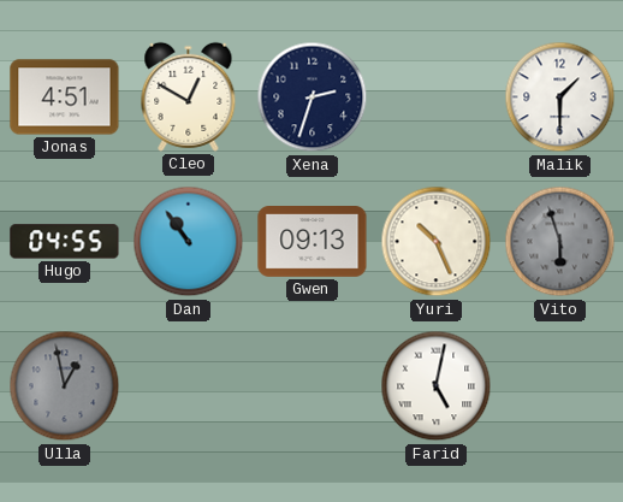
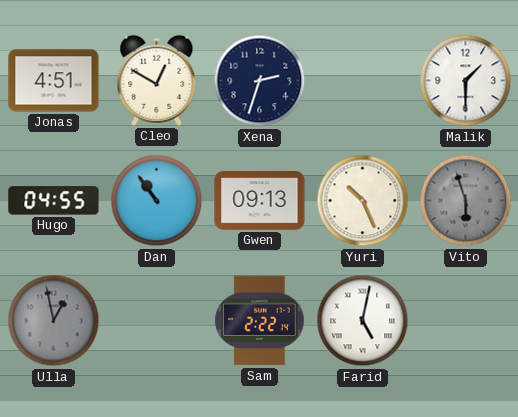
Sam: none -> 2:22
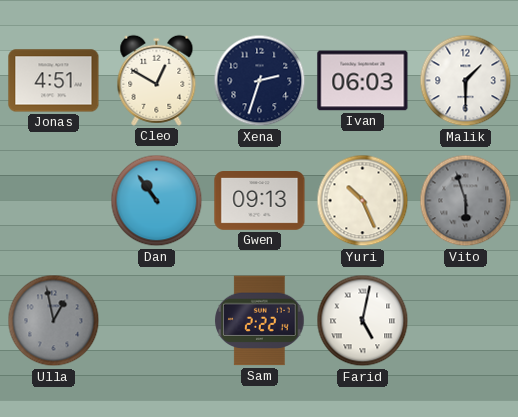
Ivan: none -> 06:03
Hugo: 04:55 -> none
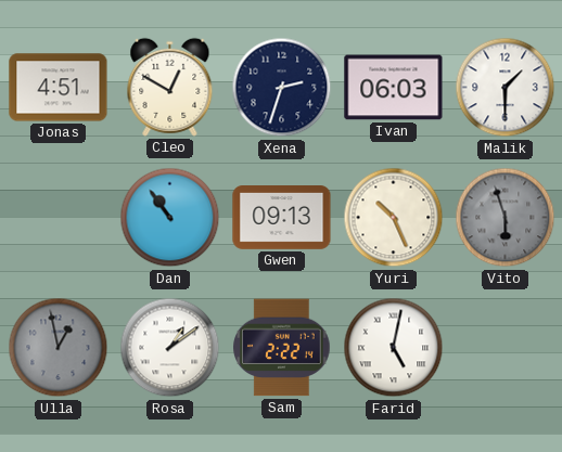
Rosa: none -> 1:09
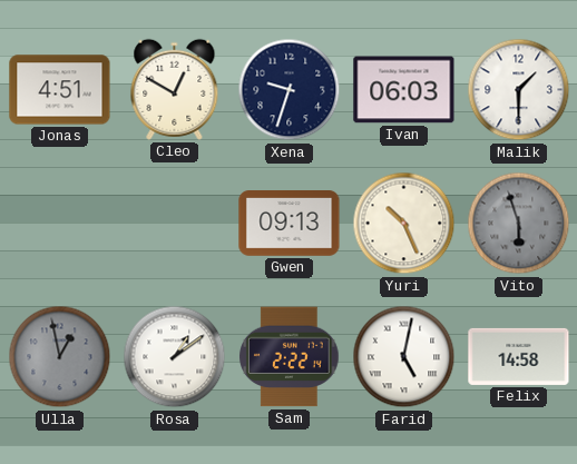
Xena: 2:33 -> 9:33
Dan: 10:54 -> none
Felix: none -> 14:58
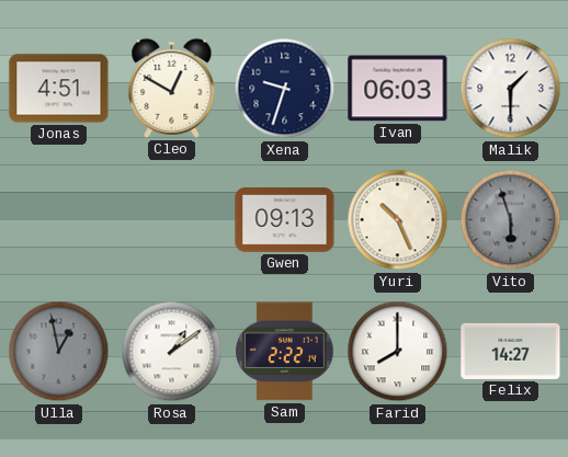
Farid: 5:02 -> 8:00
Felix: 14:58 -> 14:27
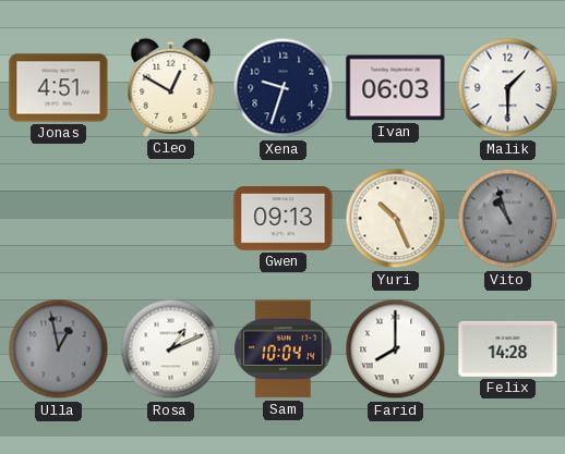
Vito: 5:57 -> 10:57
Rosa: 1:09 -> 1:11
Sam: 2:22 -> 10:04
Felix: 14:27 -> 14:28
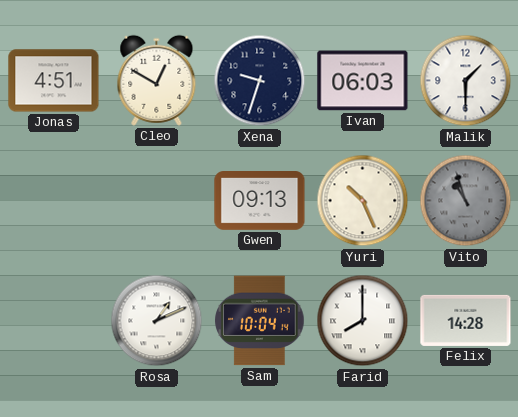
Ulla: 12:58 -> none
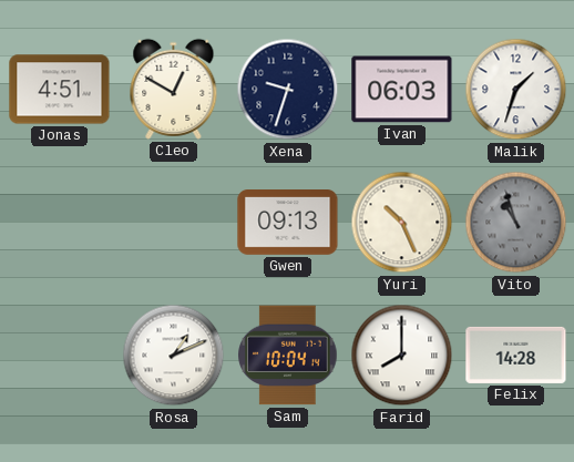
Malik: 1:30 -> 1:33
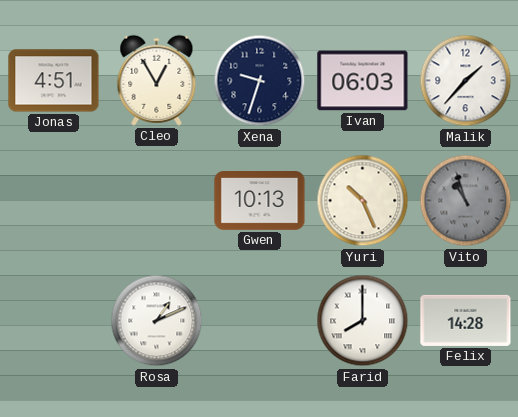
Cleo: 12:50 -> 12:55
Malik: 1:33 -> 1:37
Gwen: 09:13 -> 10:13
Sam: 10:04 -> none
